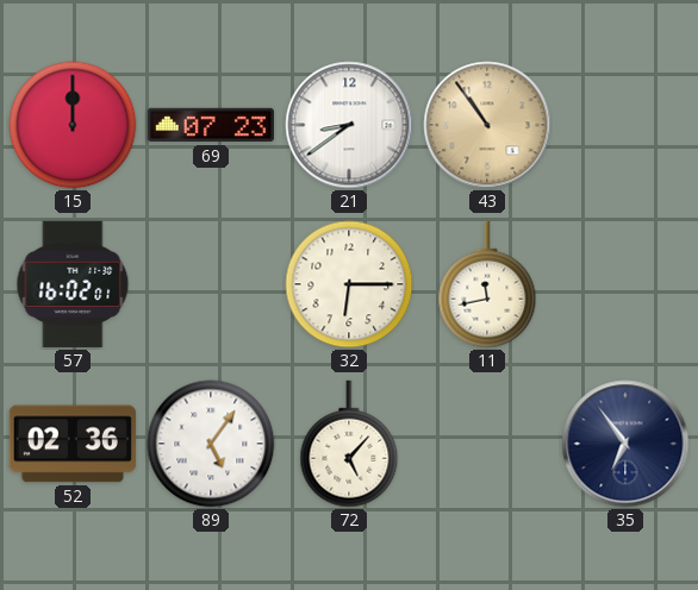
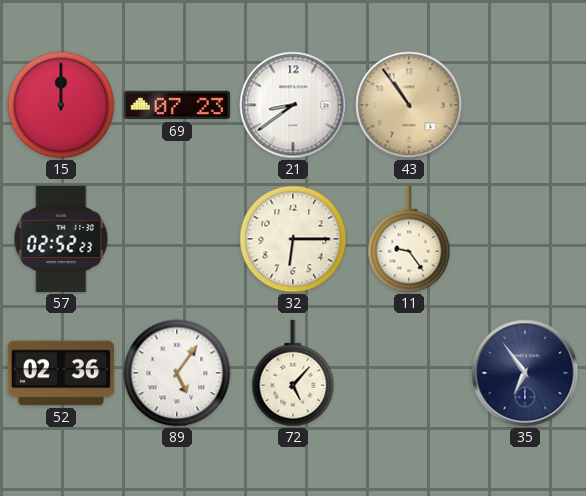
57: 16:02 -> 02:52
11: 11:43 -> 9:24
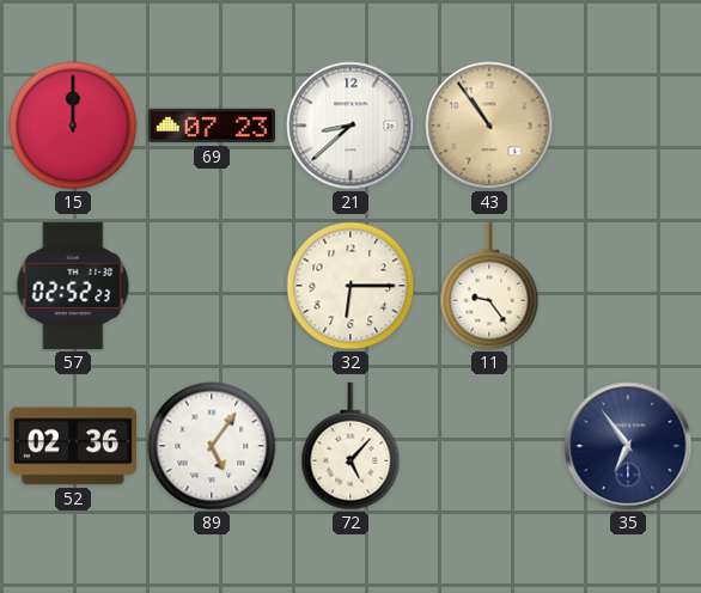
21: 8:39 -> 8:38
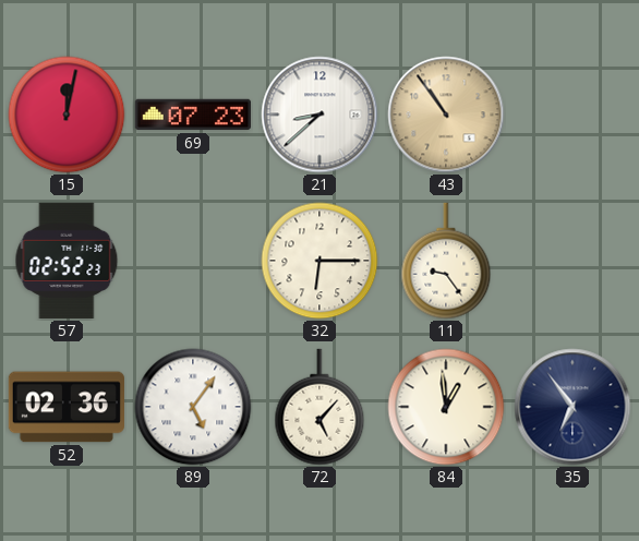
15: 12:00 -> 12:02
84: none -> 12:59
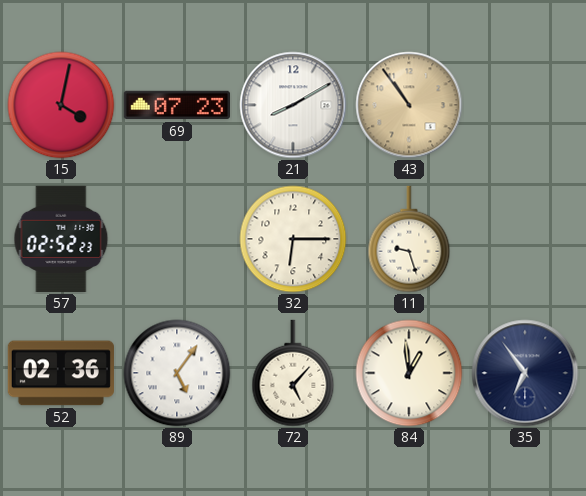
15: 12:02 -> 4:02
21: 8:38 -> 8:10
11: 9:24 -> 9:27
